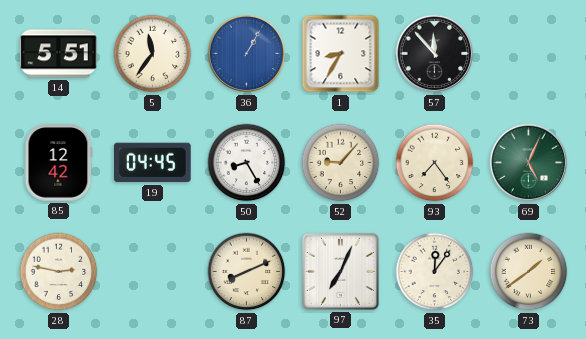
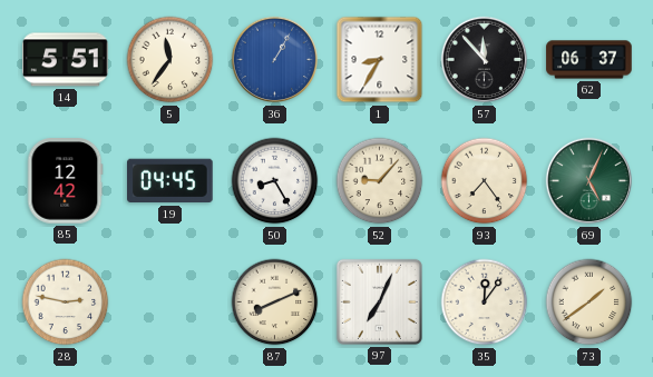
62: none -> 06:37
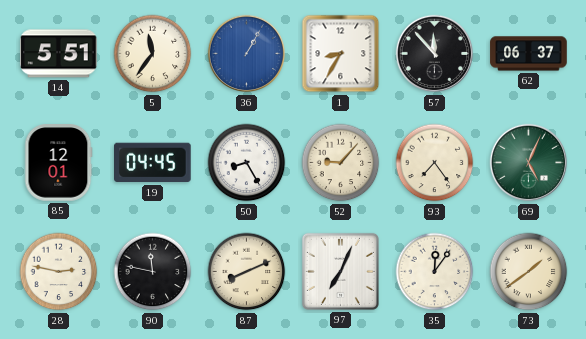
85: 12:42 -> 12:01
90: none -> 11:47
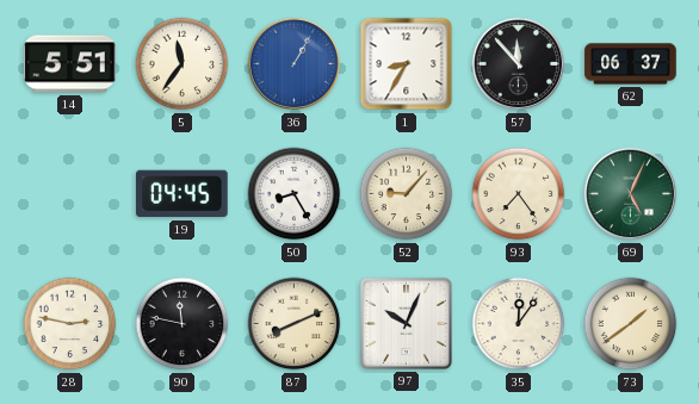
85: 12:01 -> none
97: 7:04 -> 10:04
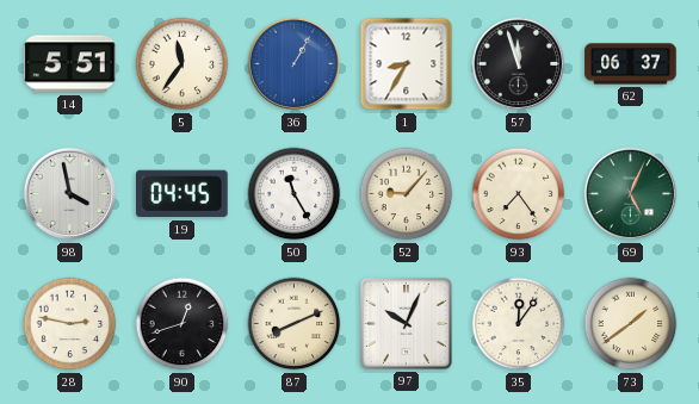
57: 11:53 -> 11:57
98: none -> 3:58
50: 8:25 -> 11:25
90: 11:47 -> 12:42
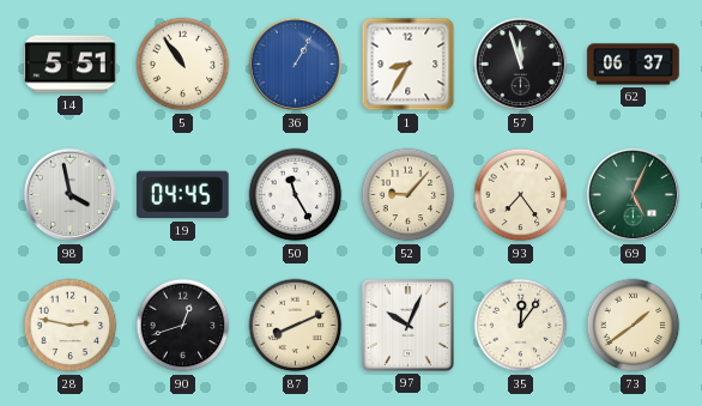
5: 11:36 -> 10:54
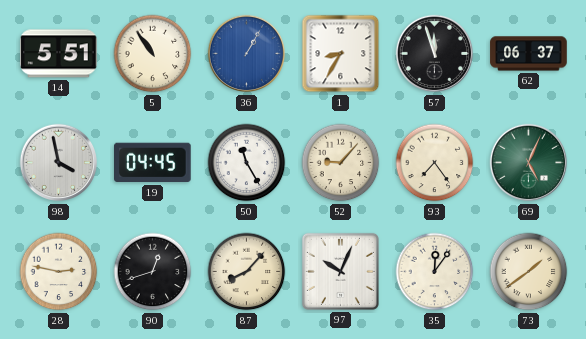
87: 8:11 -> 8:07
